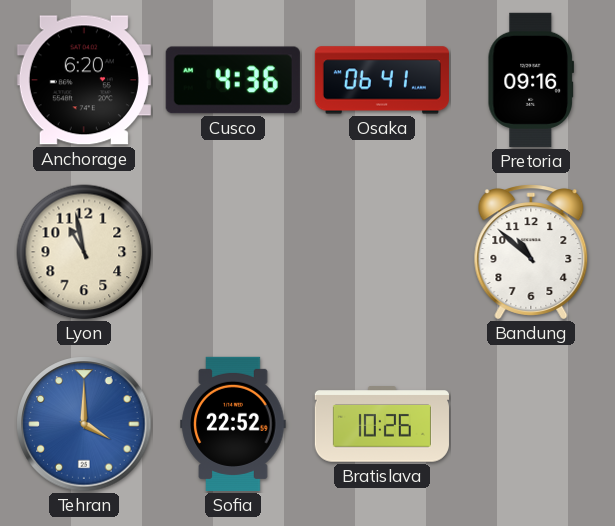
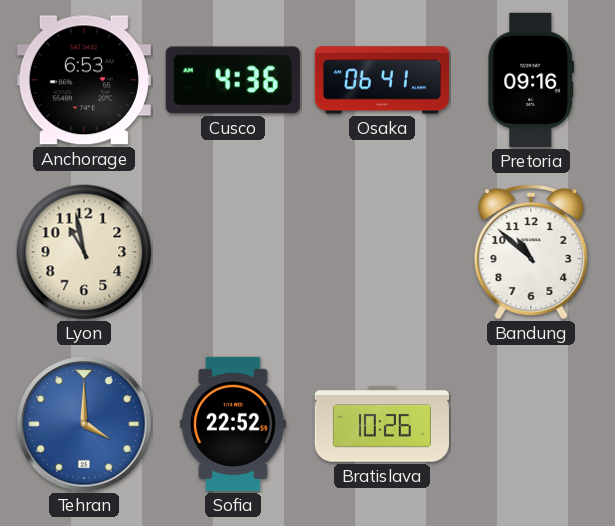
Anchorage: 6:20 -> 6:53
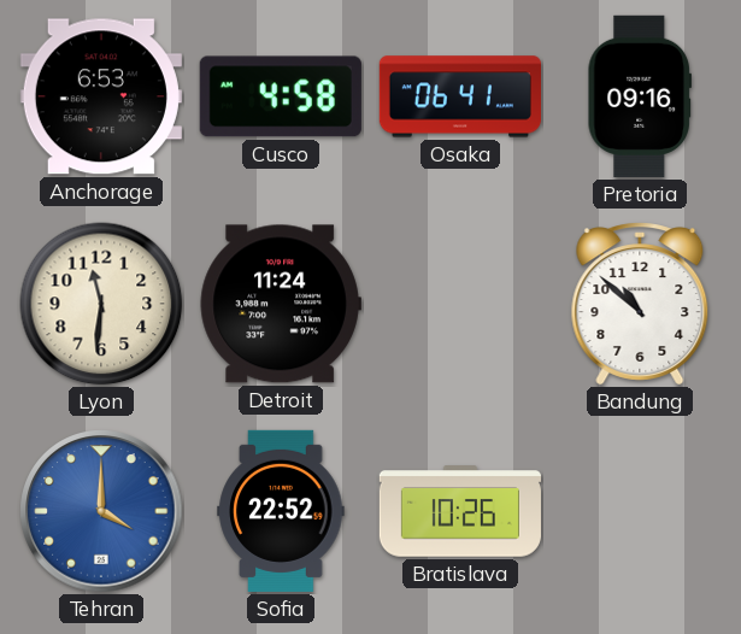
Cusco: 4:36 -> 4:58
Lyon: 10:58 -> 11:31
Detroit: none -> 11:24
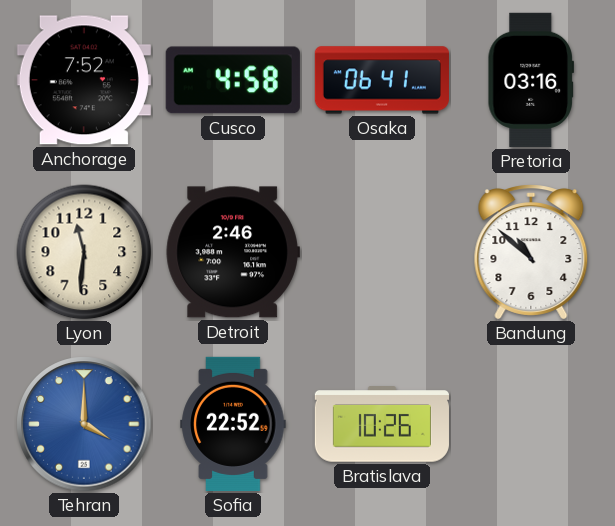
Anchorage: 6:53 -> 7:52
Pretoria: 09:16 -> 03:16
Detroit: 11:24 -> 2:46
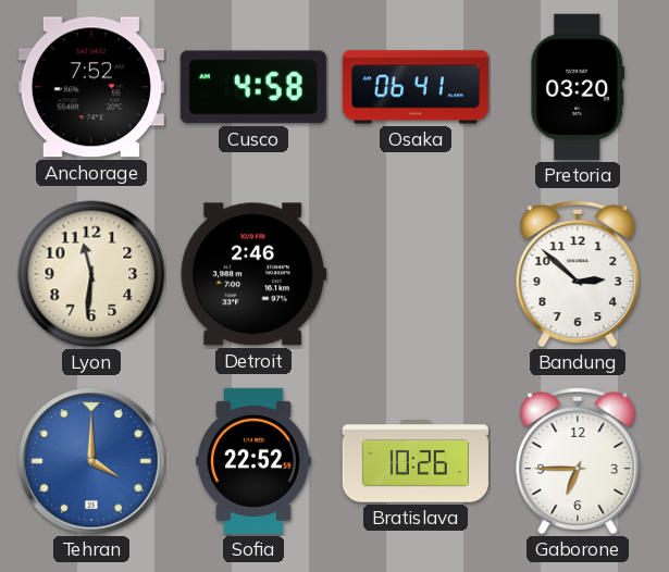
Pretoria: 03:16 -> 03:20
Bandung: 10:52 -> 2:52
Gaborone: none -> 6:45
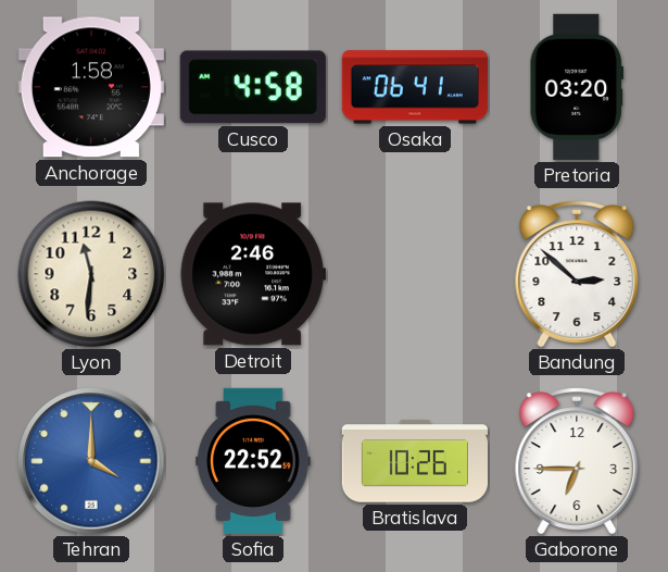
Anchorage: 7:52 -> 1:58
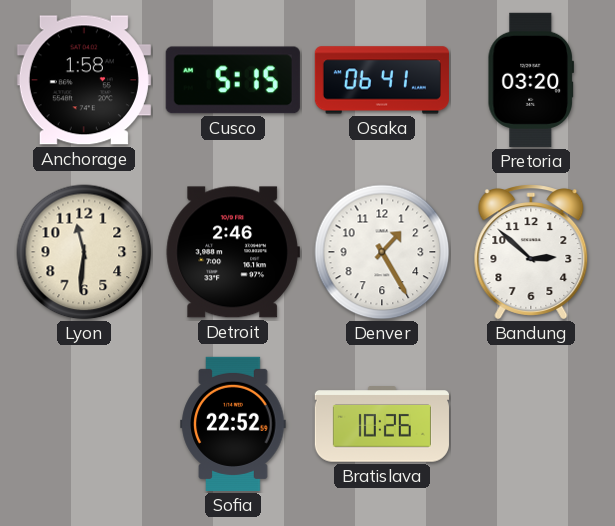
Cusco: 4:58 -> 5:15
Denver: none -> 1:25
Tehran: 4:00 -> none
Gaborone: 6:45 -> none
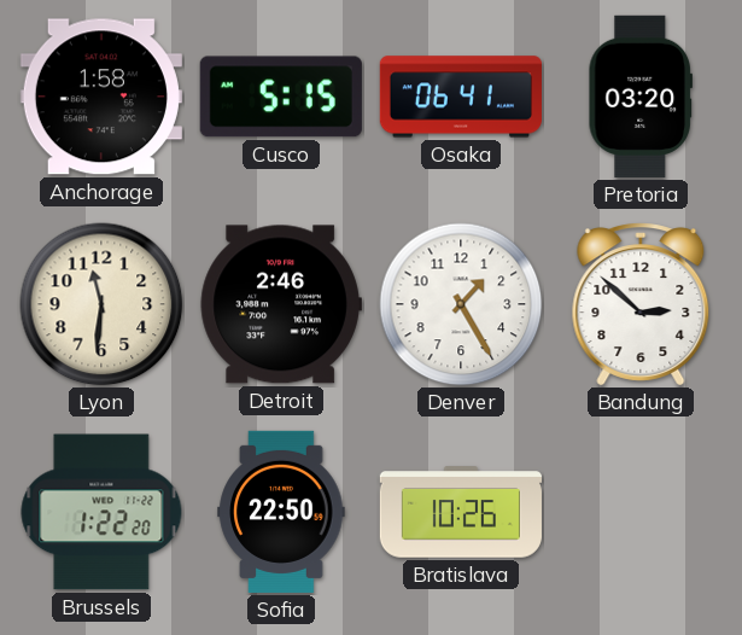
Brussels: none -> 1:22
Sofia: 22:52 -> 22:50
